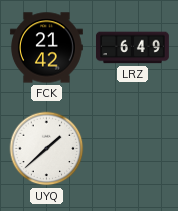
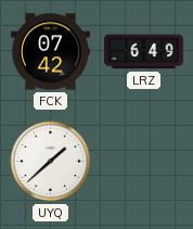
FCK: 21:42 -> 07:42
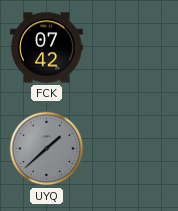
LRZ: 6:49 -> none
UYQ dial: white -> grey
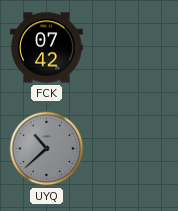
UYQ: 1:38 -> 10:38
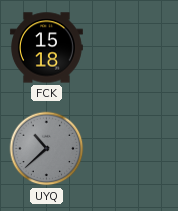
FCK: 07:42 -> 15:18
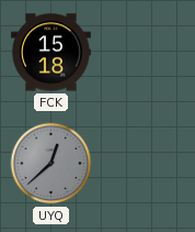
UYQ: 10:38 -> 12:38
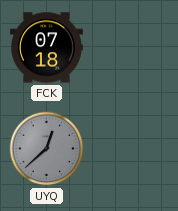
FCK: 15:18 -> 07:18
